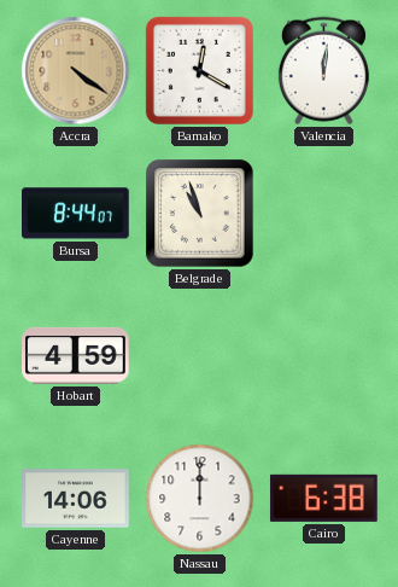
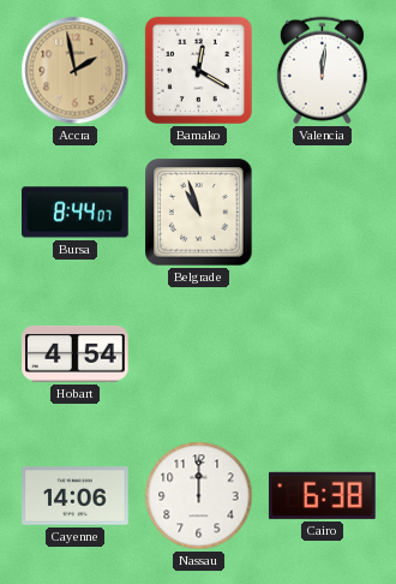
Accra: 4:21 -> 1:58
Hobart: 4:59 -> 4:54
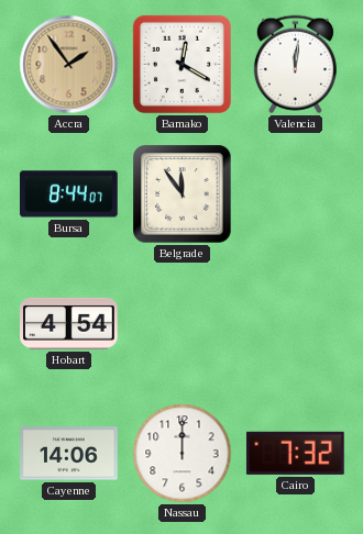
Accra: 1:58 -> 1:54
Belgrade: 10:57 -> 11:54
Cairo: 6:38 -> 7:32
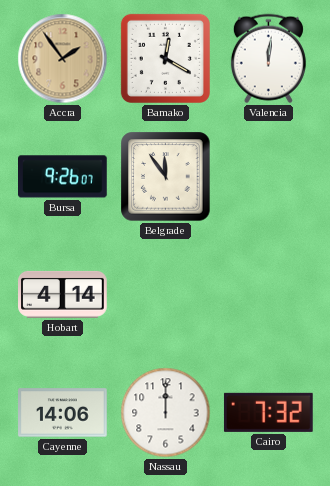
Bursa: 8:44 -> 9:26
Hobart: 4:54 -> 4:14
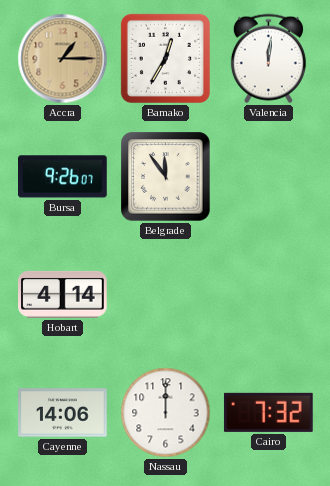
Accra: 1:54 -> 1:15
Bamako: 12:20 -> 12:35
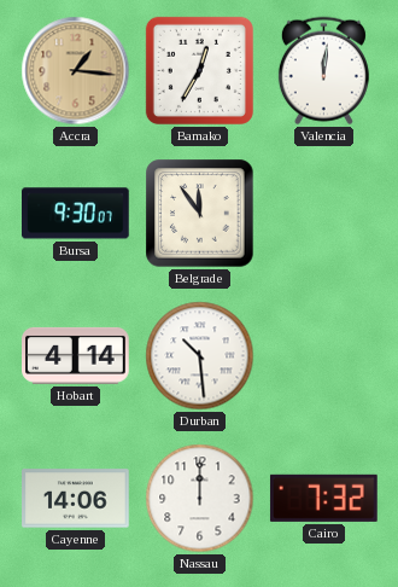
Accra: 1:15 -> 1:16
Bursa: 9:26 -> 9:30
Durban: none -> 10:29
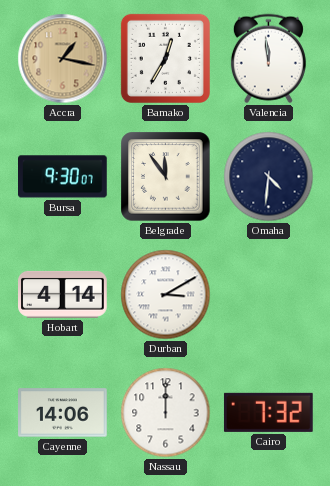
Accra: 1:16 -> 1:17
Valencia: 12:01 -> 11:59
Omaha: none -> 4:31
Durban: 10:29 -> 3:10
